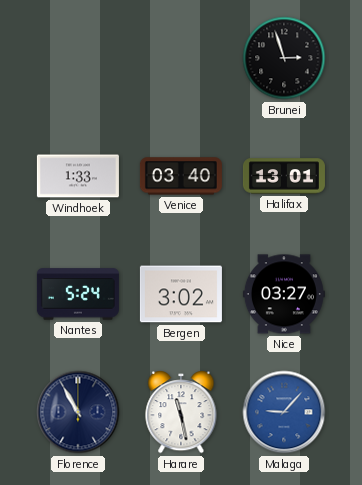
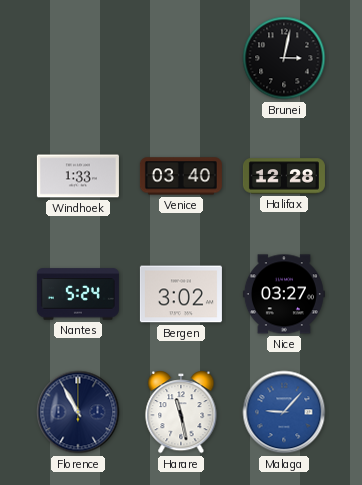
Brunei: 2:57 -> 3:02
Halifax: 13:01 -> 12:28
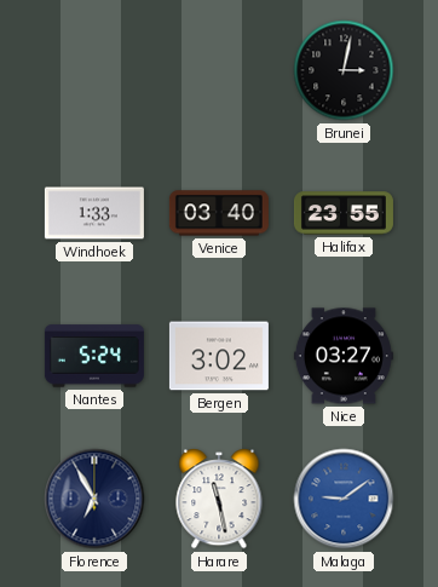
Halifax: 12:28 -> 23:55
Florence: 10:55 -> 6:55
Malaga: 9:07 -> 9:09
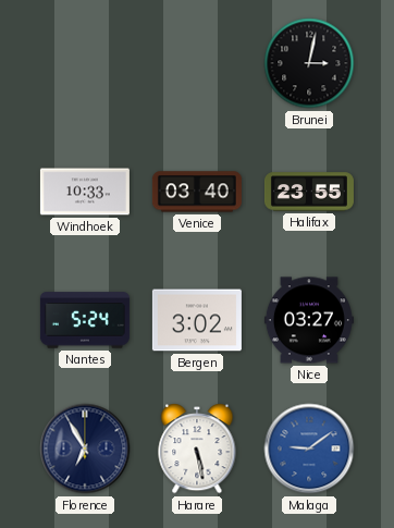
Windhoek: 1:33 -> 10:33
Harare: 11:28 -> 5:28
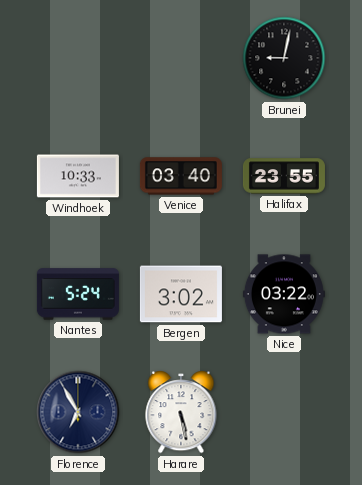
Brunei: 3:02 -> 9:02
Nice: 03:27 -> 03:22
Malaga: 9:09 -> none
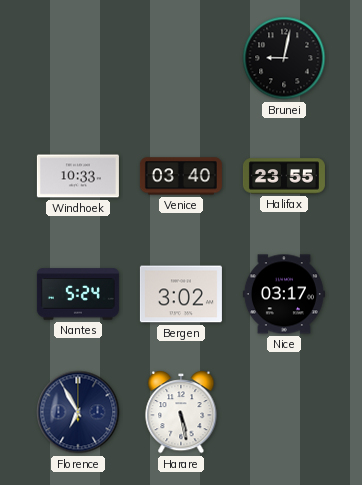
Nice: 03:22 -> 03:17
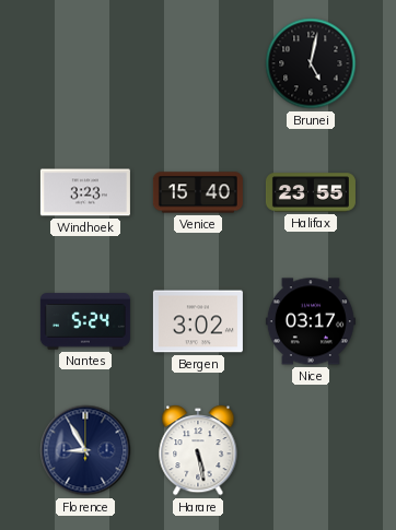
Brunei: 9:02 -> 5:02
Windhoek: 10:33 -> 3:23
Venice: 03:40 -> 15:40
Florence: 6:55 -> 8:55
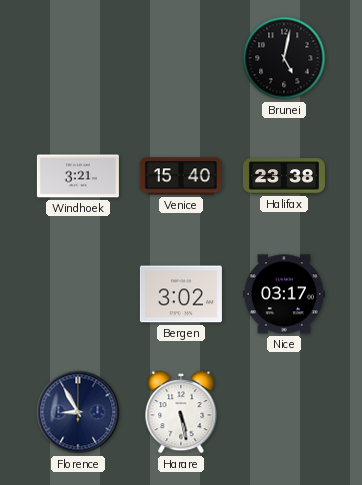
Windhoek: 3:23 -> 3:21
Halifax: 23:55 -> 23:38
Nantes: 5:24 -> none
